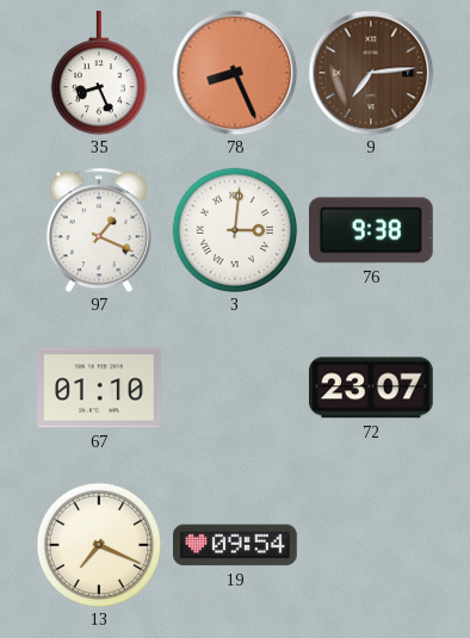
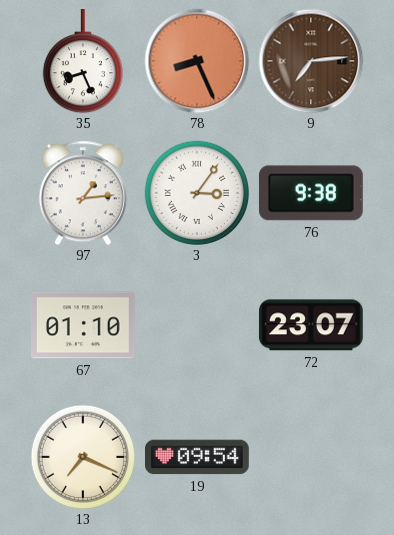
97: 1:19 -> 1:14
3: 3:01 -> 3:06
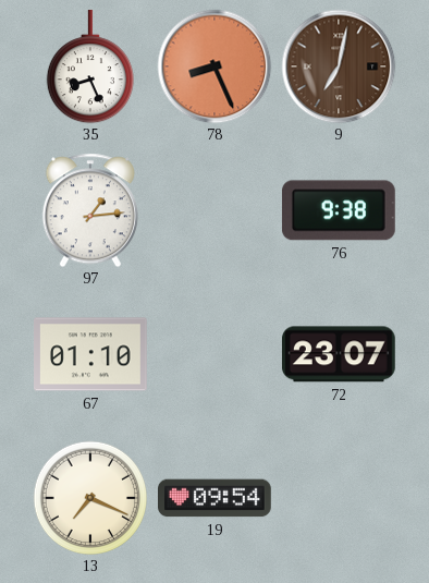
9: 7:14 -> 7:02
3: 3:06 -> none
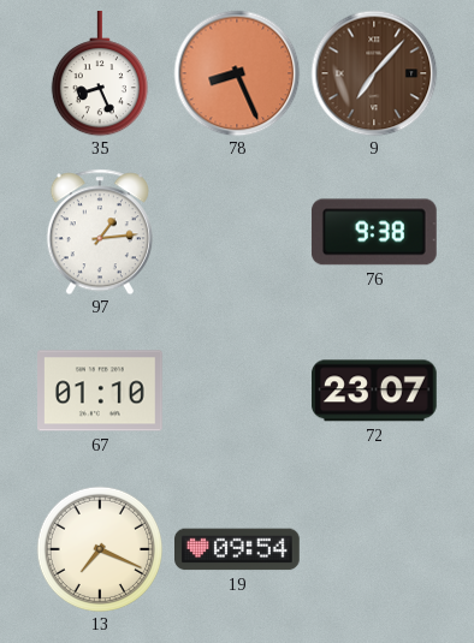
9: 7:02 -> 7:07
